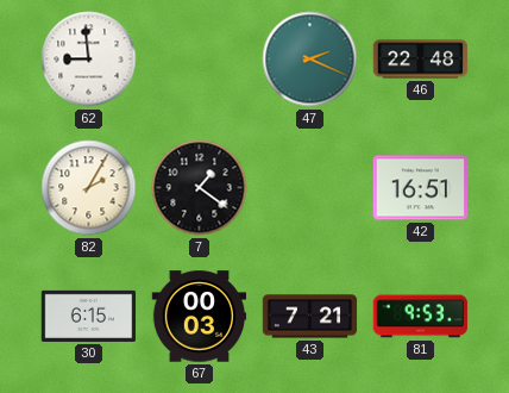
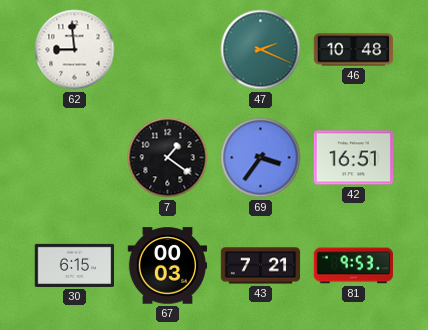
46: 22:48 -> 10:48
82: 2:05 -> none
69: none -> 3:36
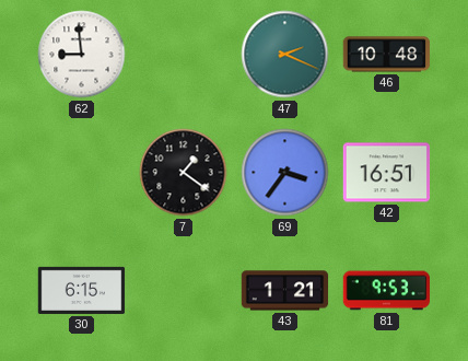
67: 00:03 -> none
43: 7:21 -> 1:21
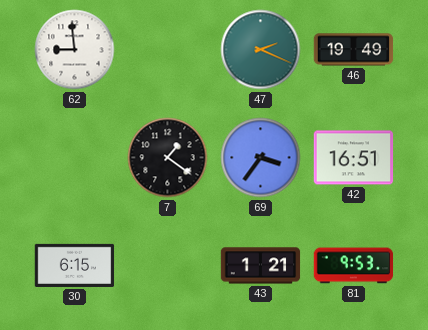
46: 10:48 -> 19:49
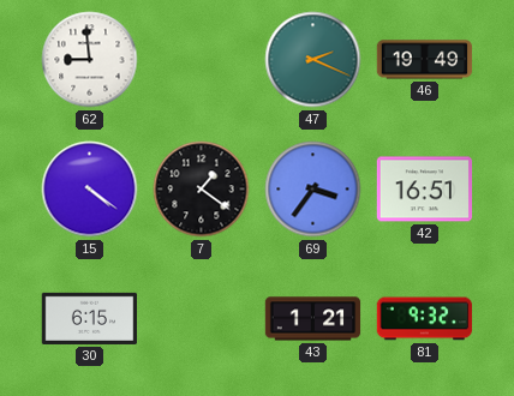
15: none -> 4:21
81: 9:53 -> 9:32
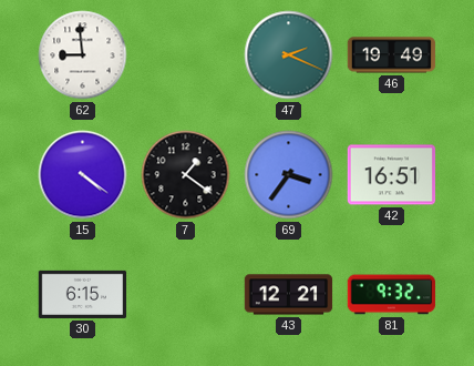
43: 1:21 -> 12:21
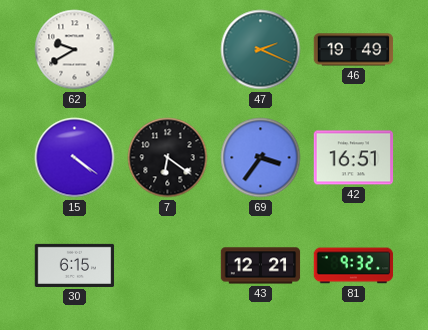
62: 8:59 -> 9:40
7: 1:21 -> 6:21
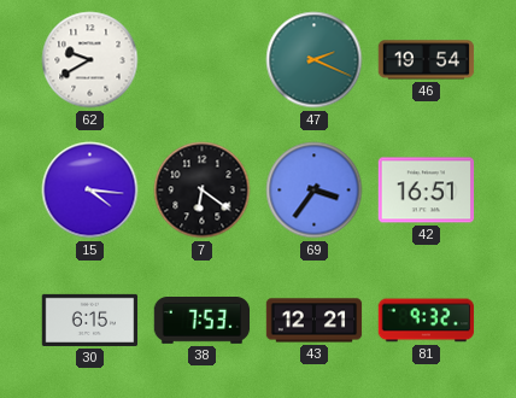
46: 19:49 -> 19:54
15: 4:21 -> 4:16
38: none -> 7:53
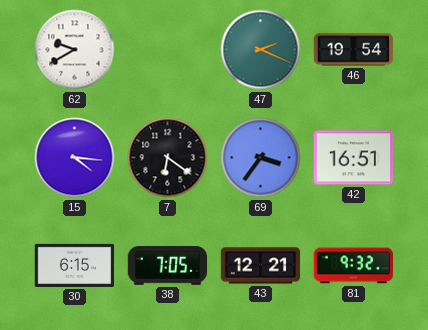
38: 7:53 -> 7:05
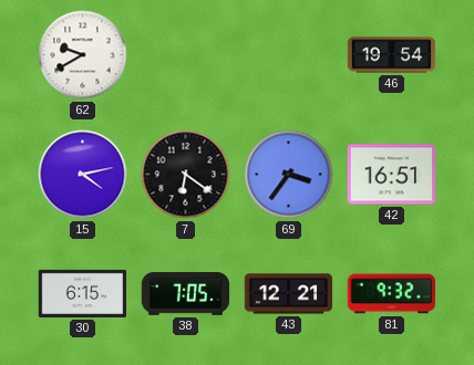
47: 2:19 -> none
15: 4:16 -> 4:13
